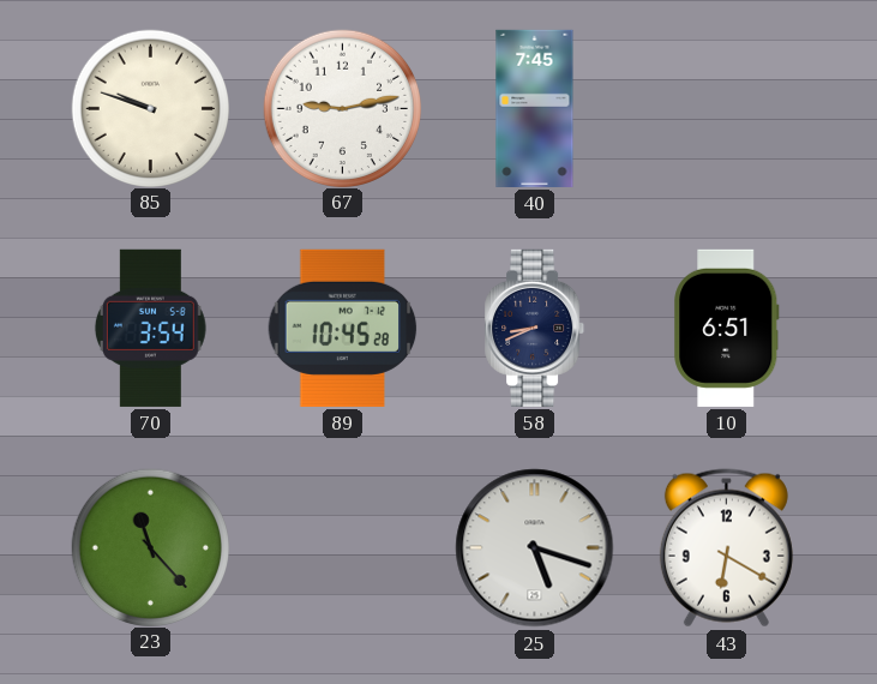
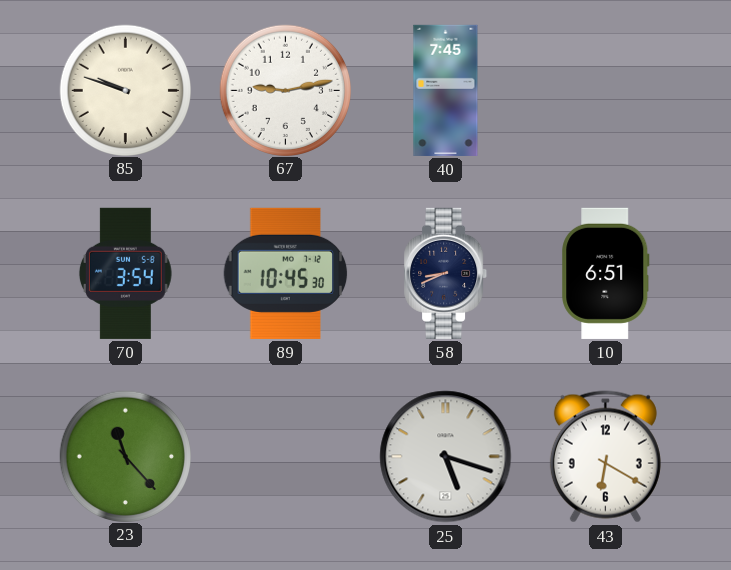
89: 10:45:28 -> 10:45:30
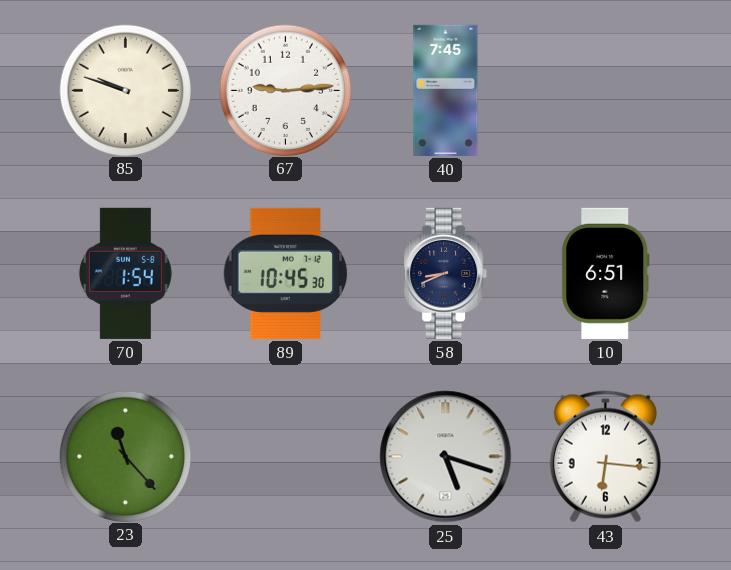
67: 9:13 -> 9:14
70: 3:54 -> 1:54
43: 6:20 -> 6:16
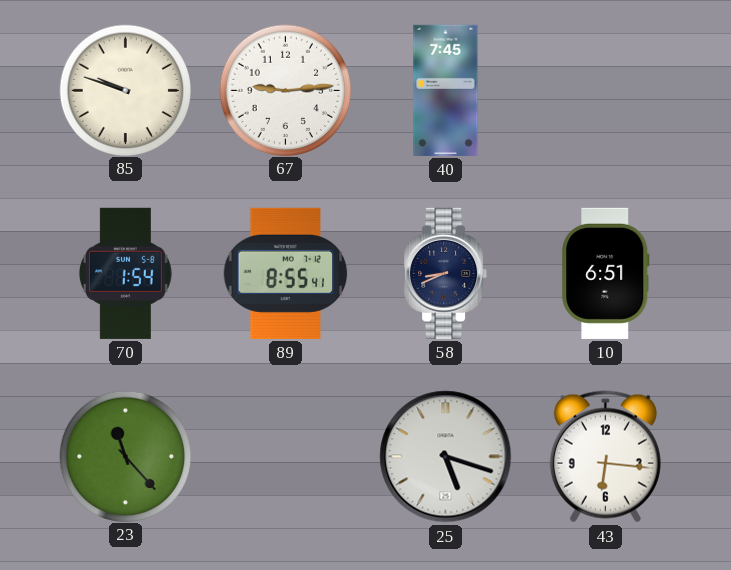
89: 10:45 -> 8:55
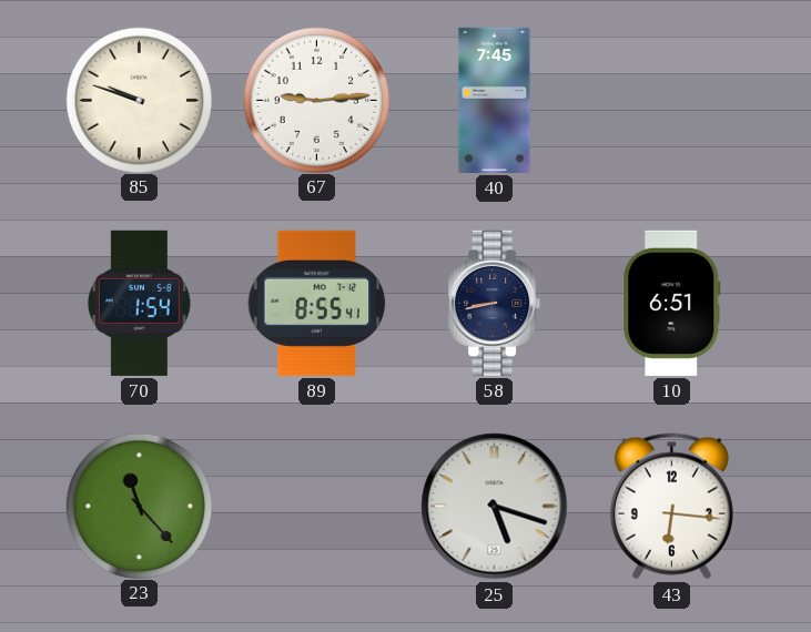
58: 8:41 -> 8:43
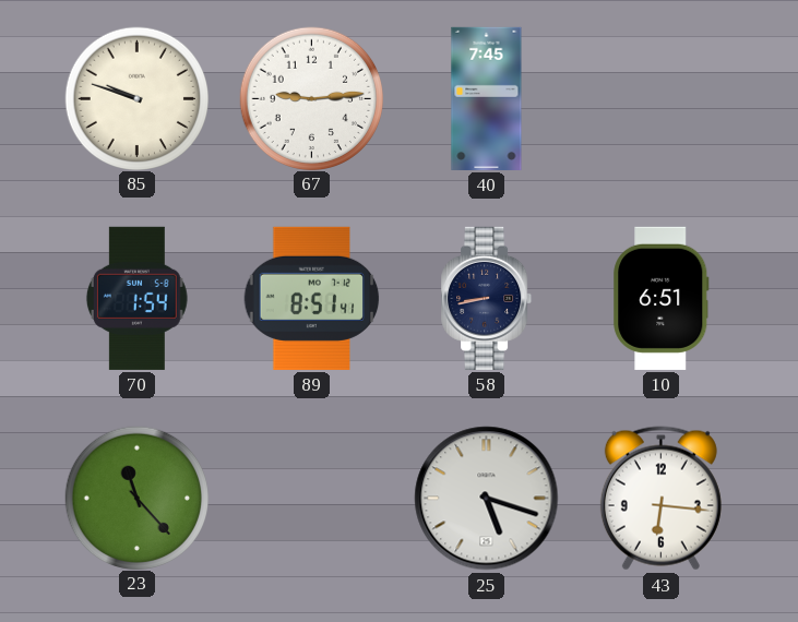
89: 8:55 -> 8:51
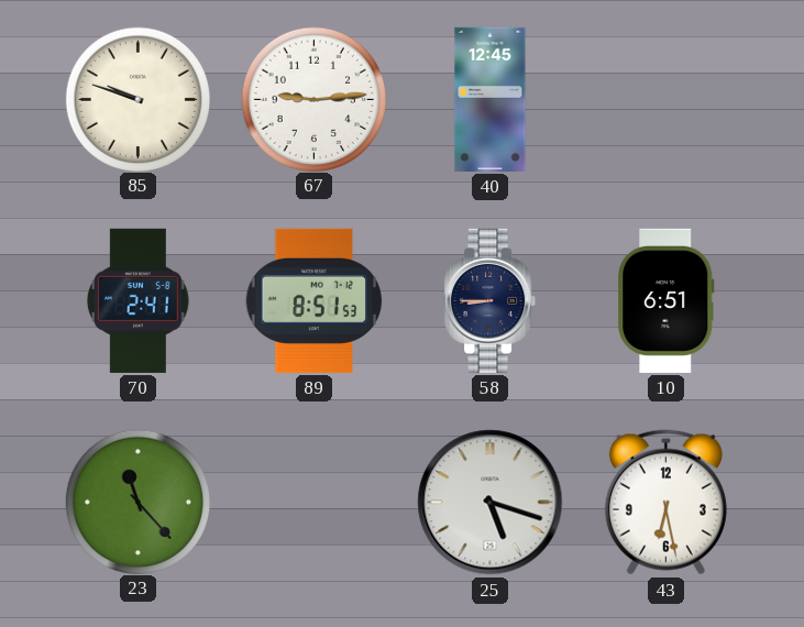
40: 7:45 -> 12:45
70: 1:54 -> 2:41
89: 8:51:41 -> 8:51:53
58: 8:43 -> 8:45
43: 6:16 -> 6:28
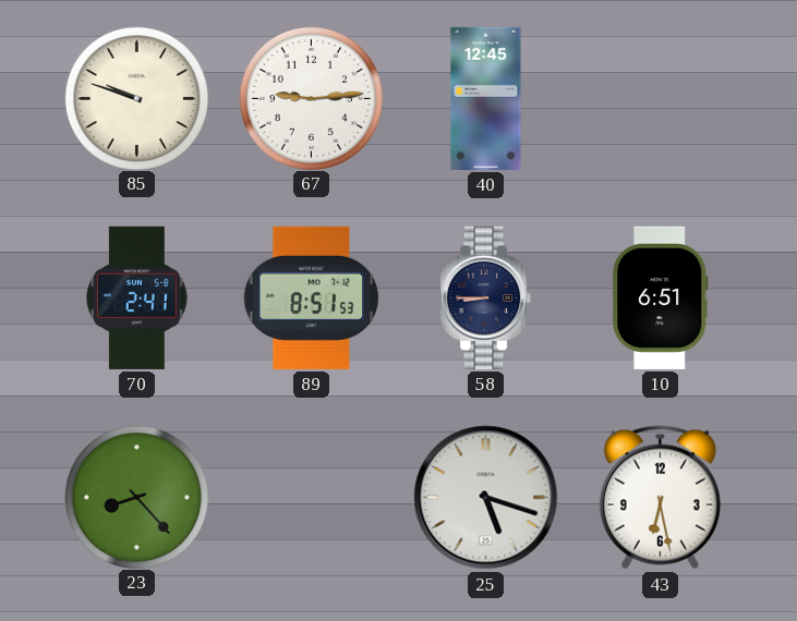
23: 11:23 -> 8:23
